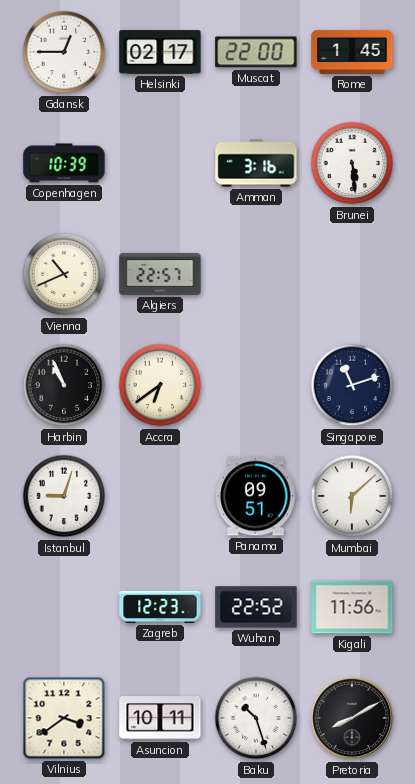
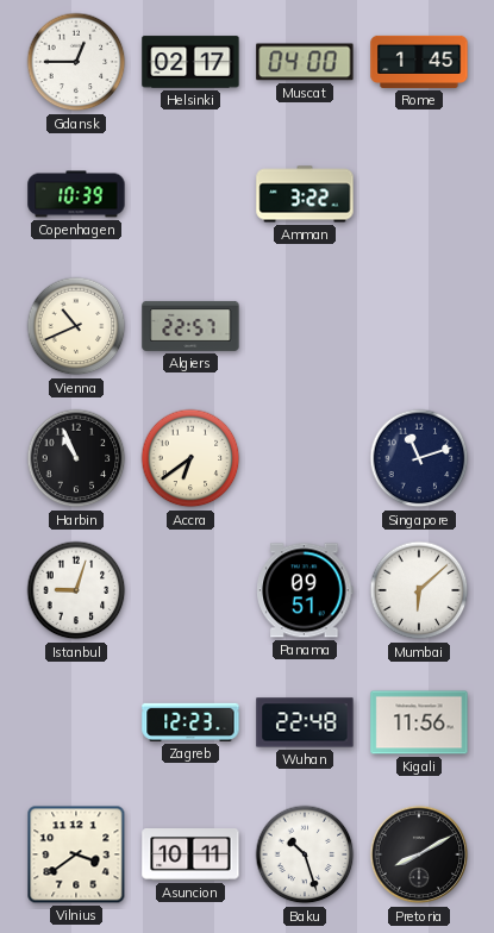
Muscat: 22:00 -> 04:00
Amman: 3:16 -> 3:22
Brunei: 5:29 -> none
Wuhan: 22:52 -> 22:48
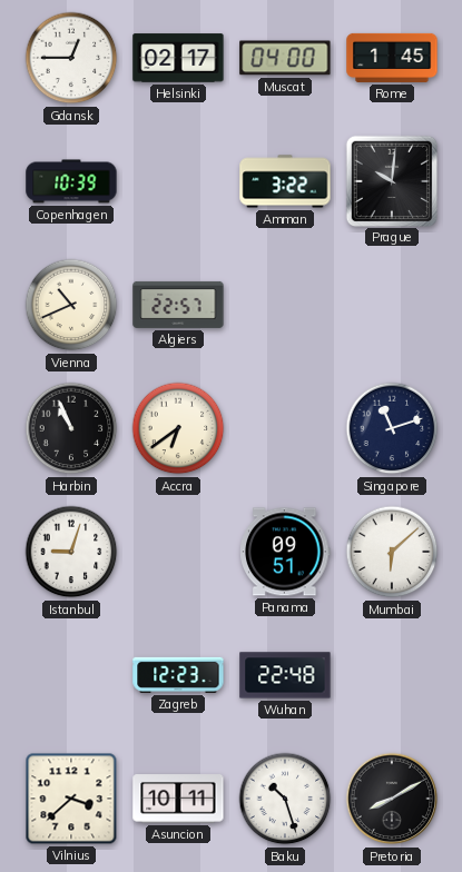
Prague: none -> 10:01
Kigali: 11:56 -> none
Vilnius: 3:39 -> 3:38
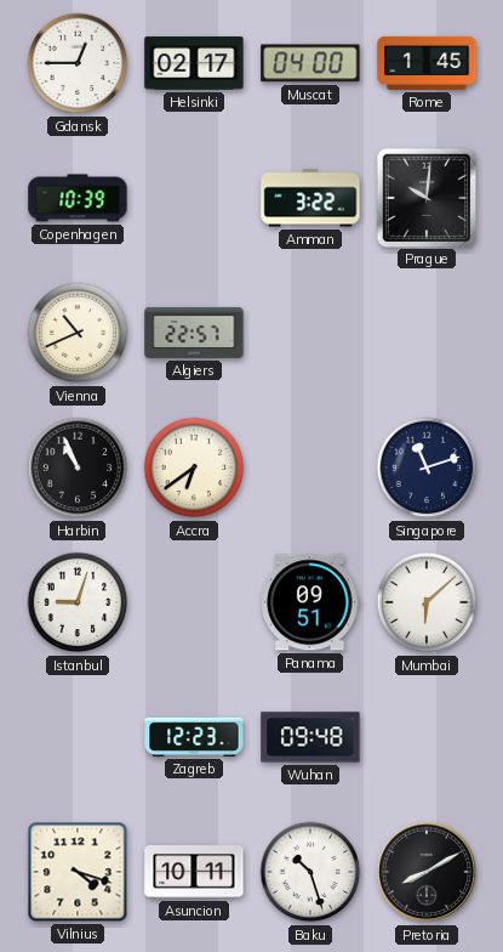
Wuhan: 22:48 -> 09:48
Vilnius: 3:38 -> 4:18
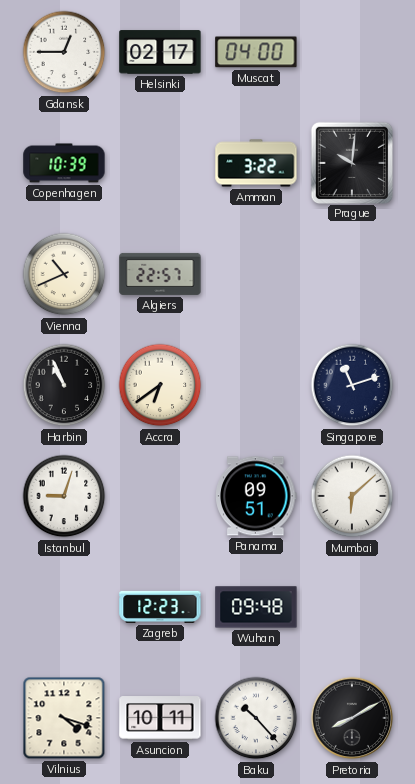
Rome: 1:45 -> none
Baku: 10:27 -> 10:23
